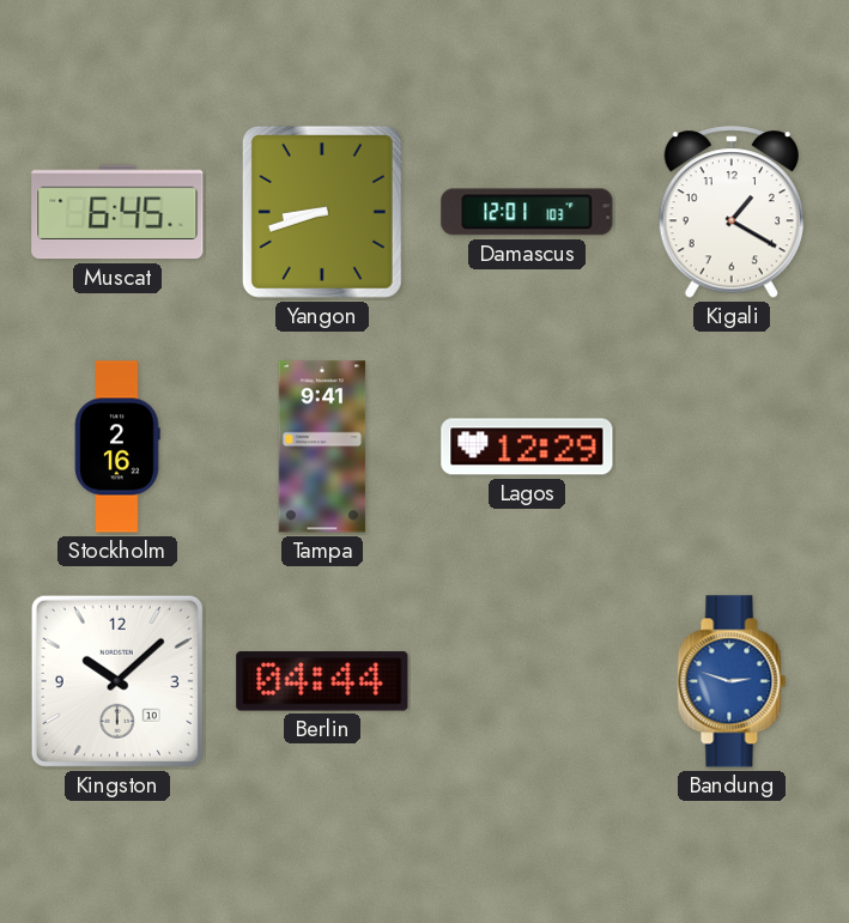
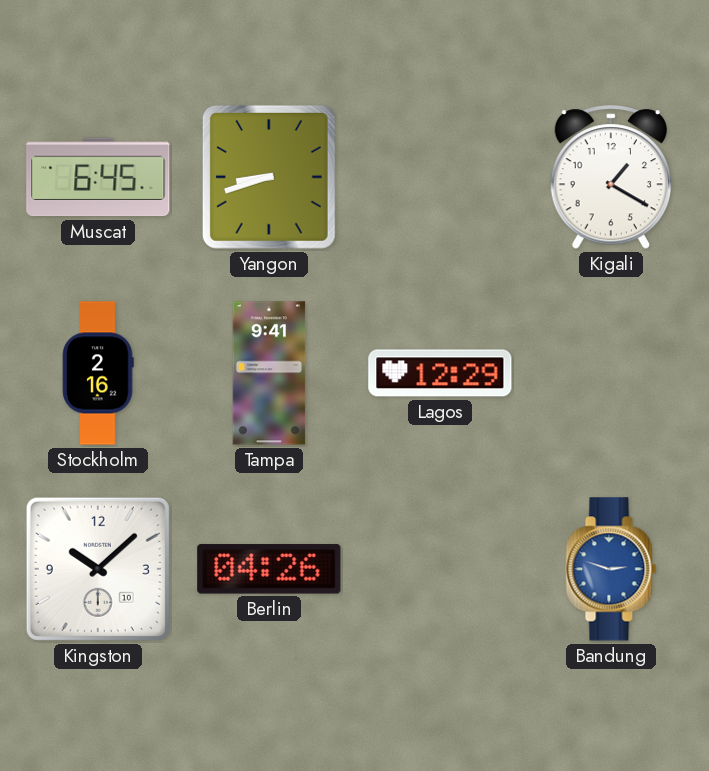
Damascus: 12:01 -> none
Berlin: 04:44 -> 04:26
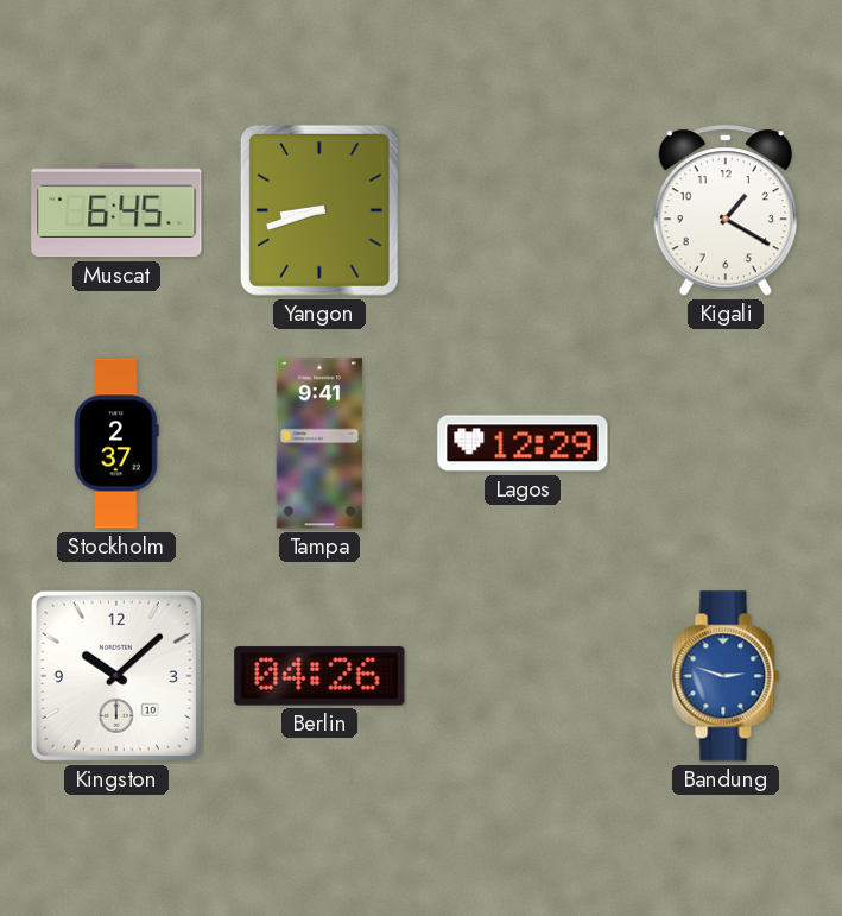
Stockholm: 2:16 -> 2:37
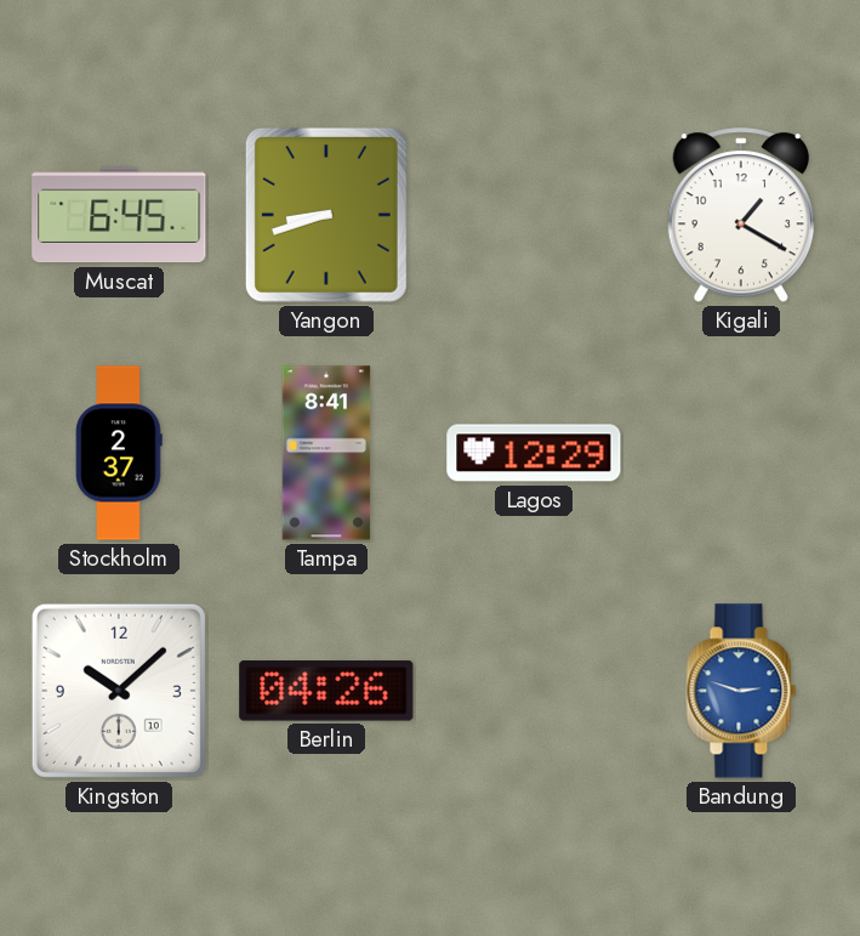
Tampa: 9:41 -> 8:41
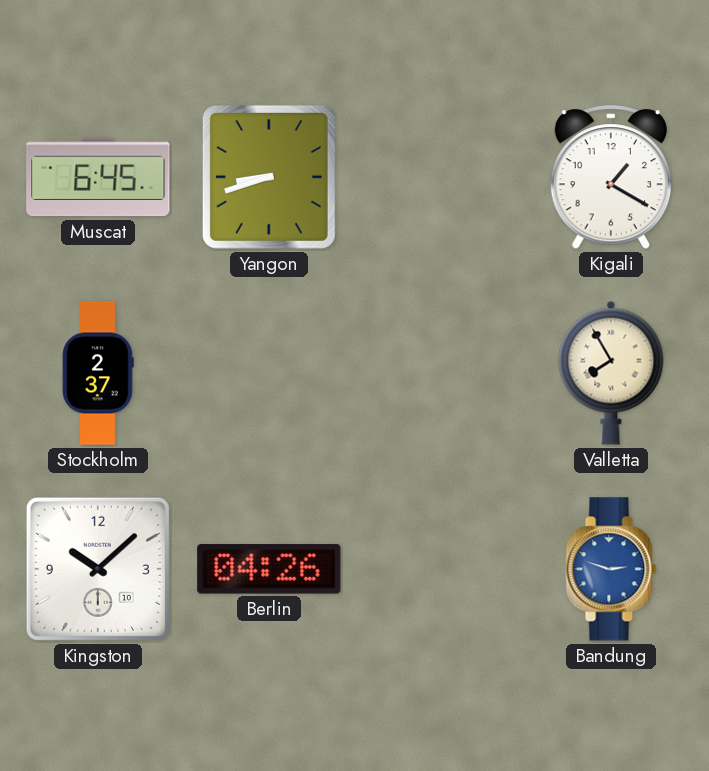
Tampa: 8:41 -> none
Lagos: 12:29 -> none
Valletta: none -> 7:55
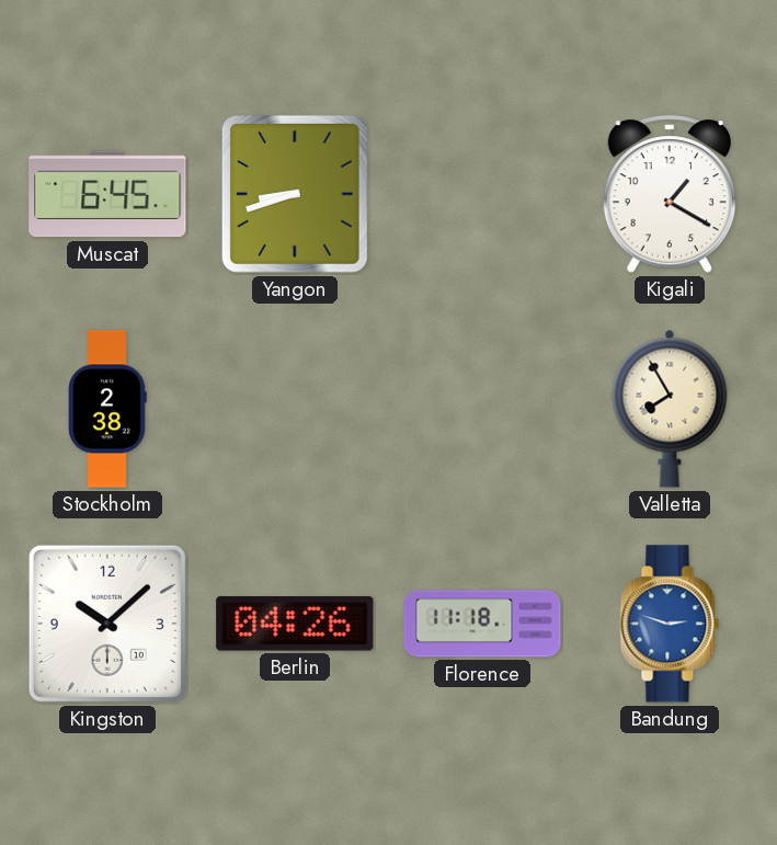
Stockholm: 2:37 -> 2:38
Florence: none -> 11:18
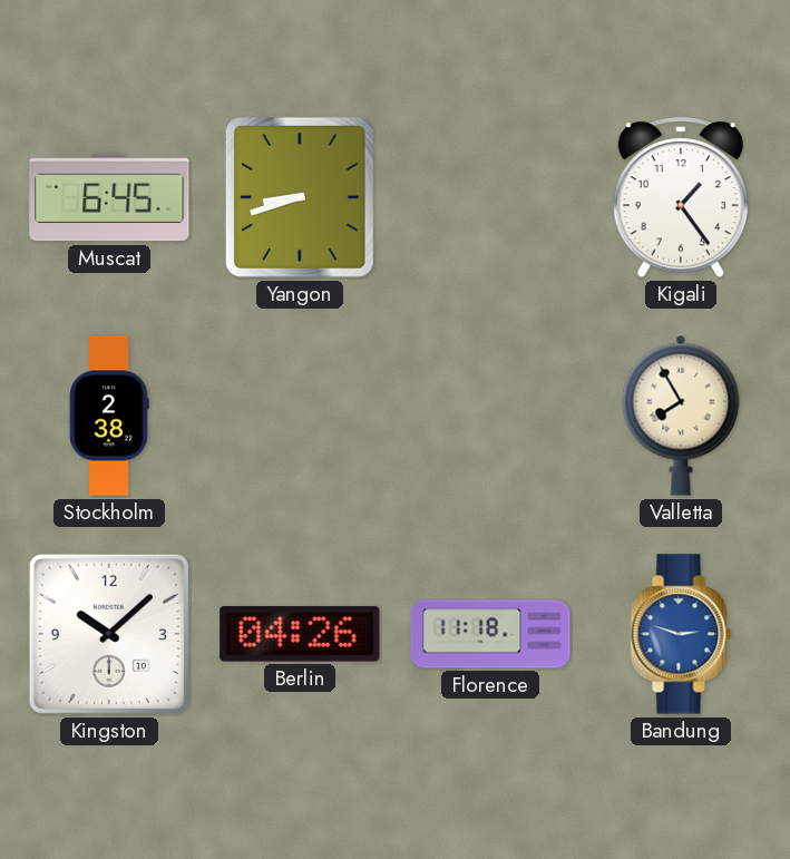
Kigali: 1:20 -> 1:24
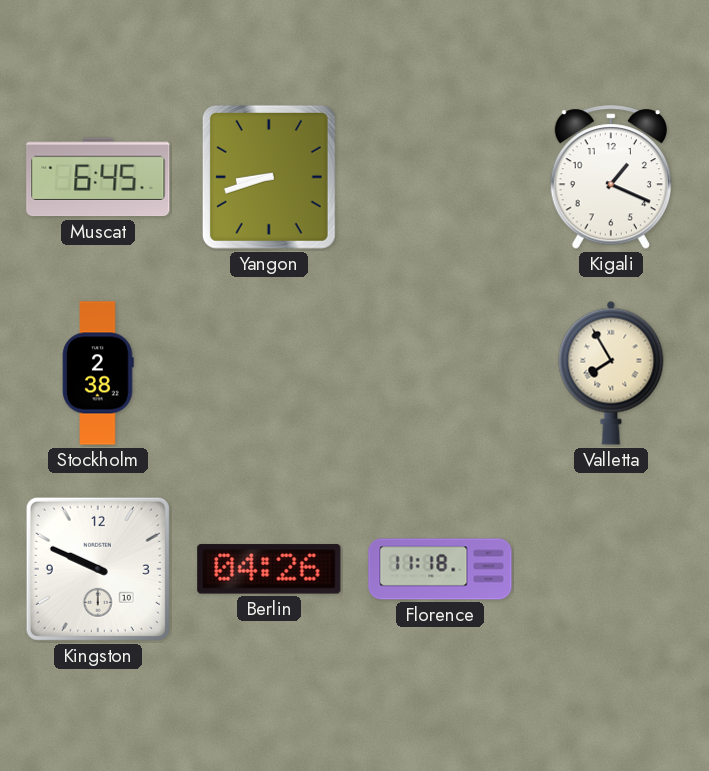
Kigali: 1:24 -> 1:19
Kingston: 10:08 -> 9:49
Bandung: 2:48 -> none
